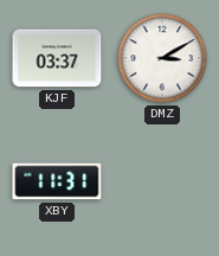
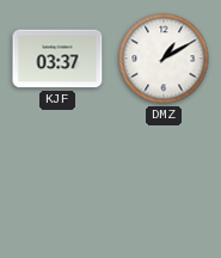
DMZ: 3:10 -> 1:10
XBY: 11:31 -> none
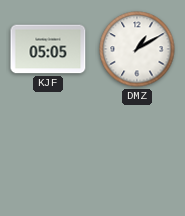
KJF: 03:37 -> 05:05
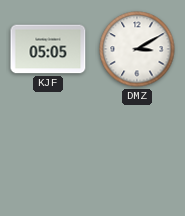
DMZ: 1:10 -> 3:10
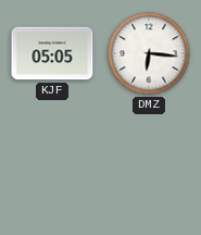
DMZ: 3:10 -> 6:16
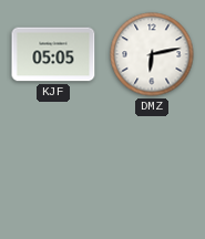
DMZ: 6:16 -> 6:13
